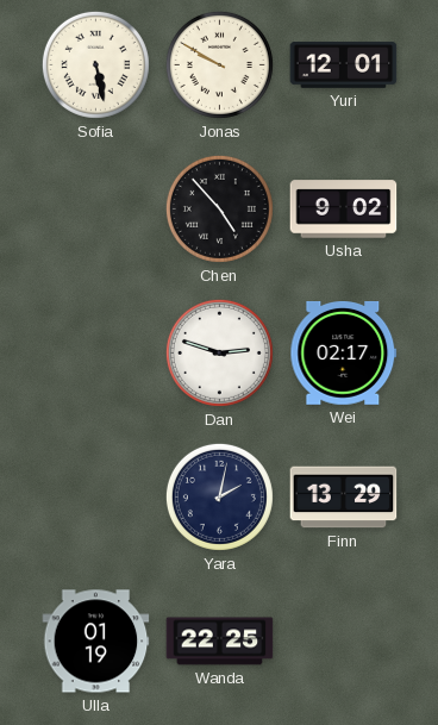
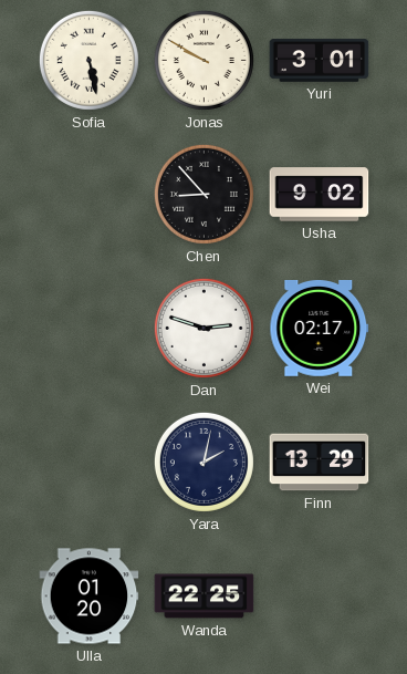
Yuri: 12:01 -> 3:01
Chen: 4:53 -> 8:53
Ulla: 01:19 -> 01:20
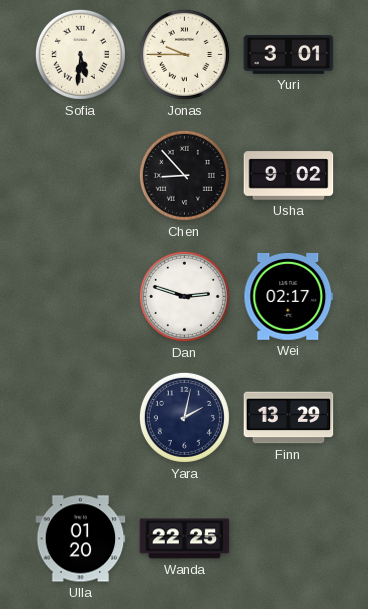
Sofia: 5:28 -> 5:31
Jonas: 9:50 -> 9:45
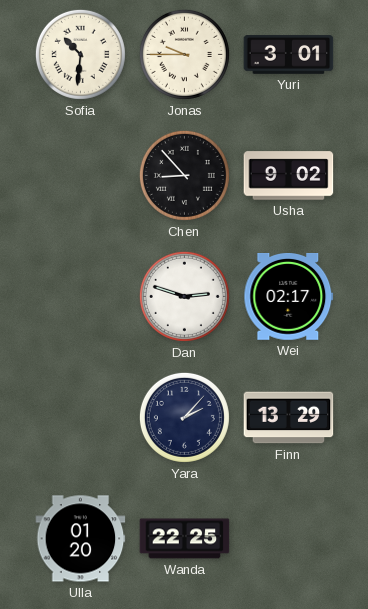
Sofia: 5:31 -> 10:31
Yara: 2:02 -> 2:07
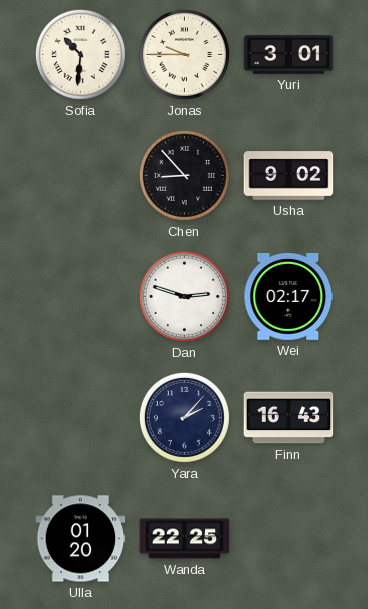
Finn: 13:29 -> 16:43
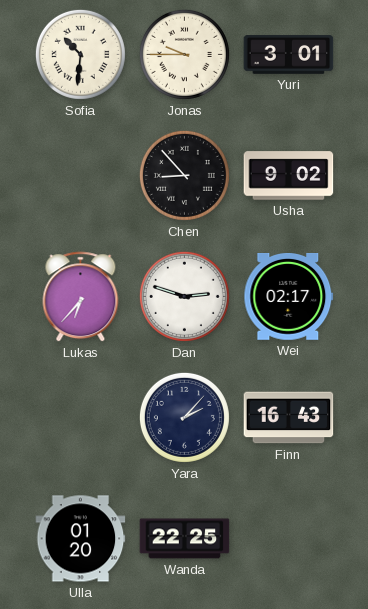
Lukas: none -> 6:37
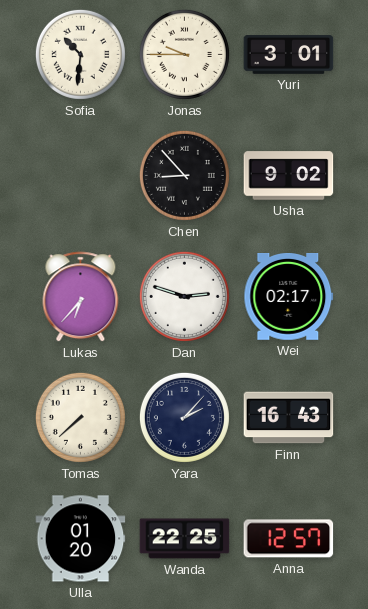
Tomas: none -> 7:38
Anna: none -> 12:57
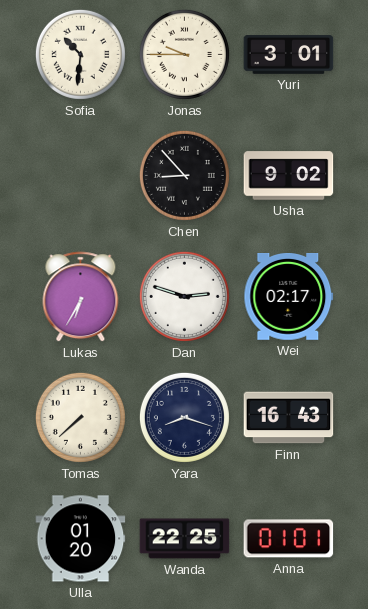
Lukas: 6:37 -> 6:35
Yara: 2:07 -> 8:18
Anna: 12:57 -> 01:01
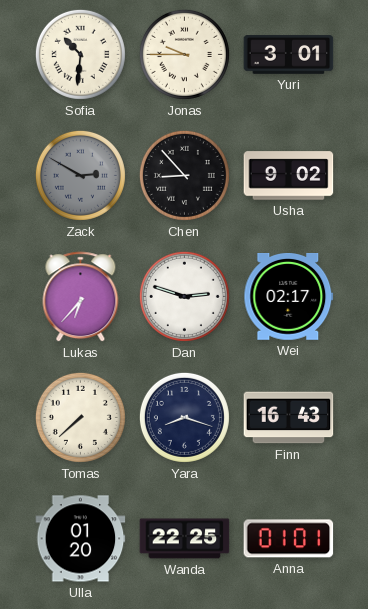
Zack: none -> 2:50
Lukas: 6:35 -> 6:37
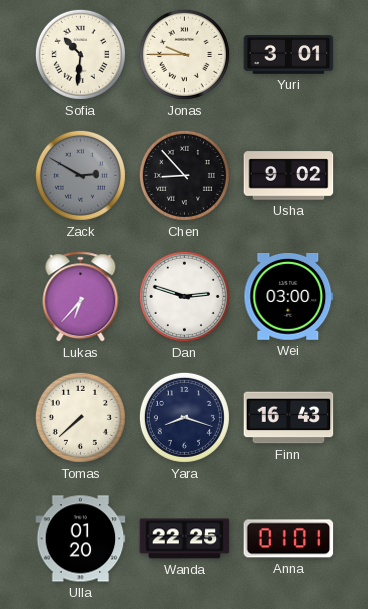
Wei: 02:17 -> 03:00
